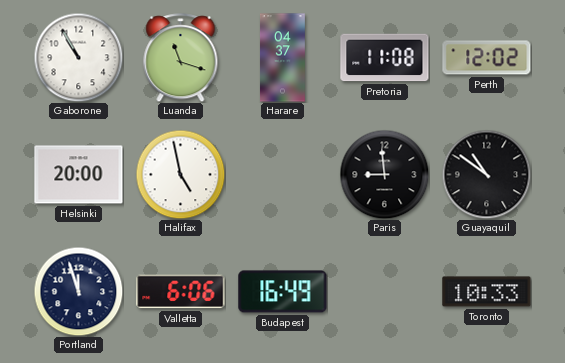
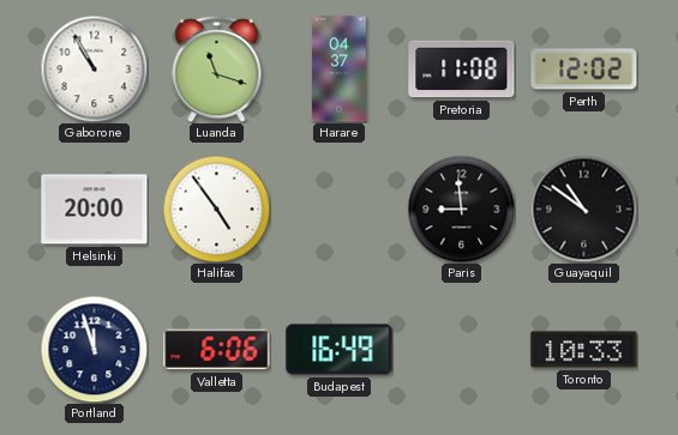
Halifax: 4:58 -> 4:54
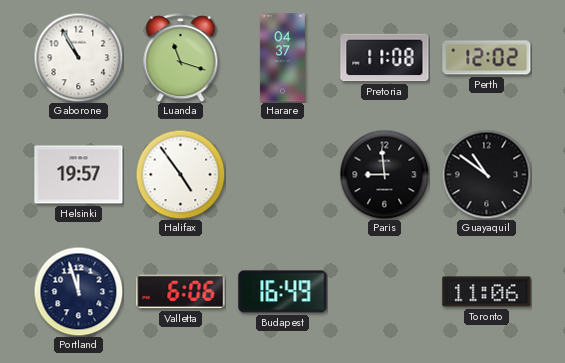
Helsinki: 20:00 -> 19:57
Toronto: 10:33 -> 11:06
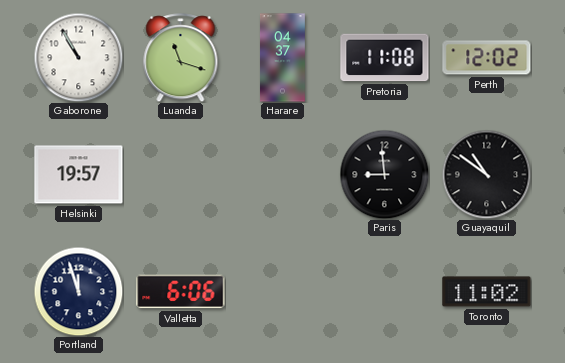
Halifax: 4:54 -> none
Budapest: 16:49 -> none
Toronto: 11:06 -> 11:02
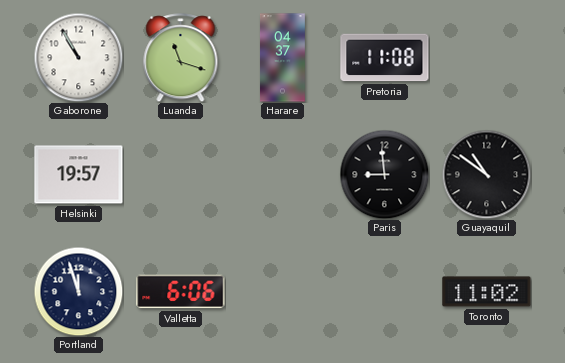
Perth: 12:02 -> none
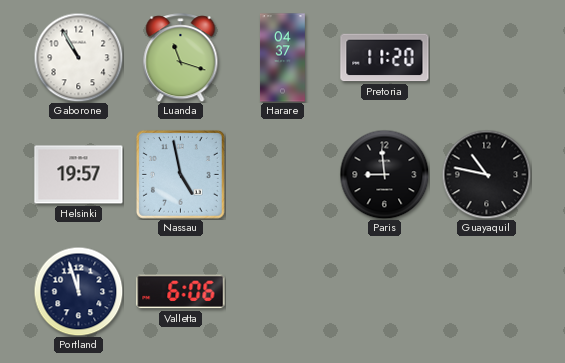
Pretoria: 11:08 -> 11:20
Nassau: none -> 4:58
Guayaquil: 10:51 -> 10:47
Toronto: 11:02 -> none
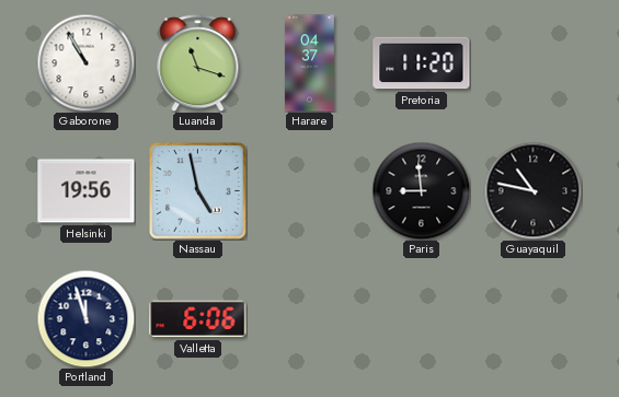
Helsinki: 19:57 -> 19:56
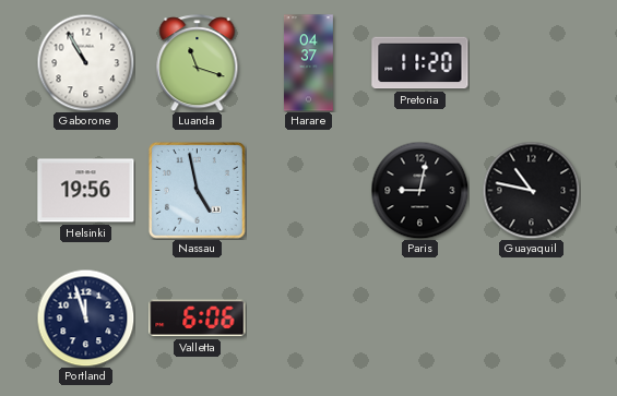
Paris: 8:59 -> 9:02
